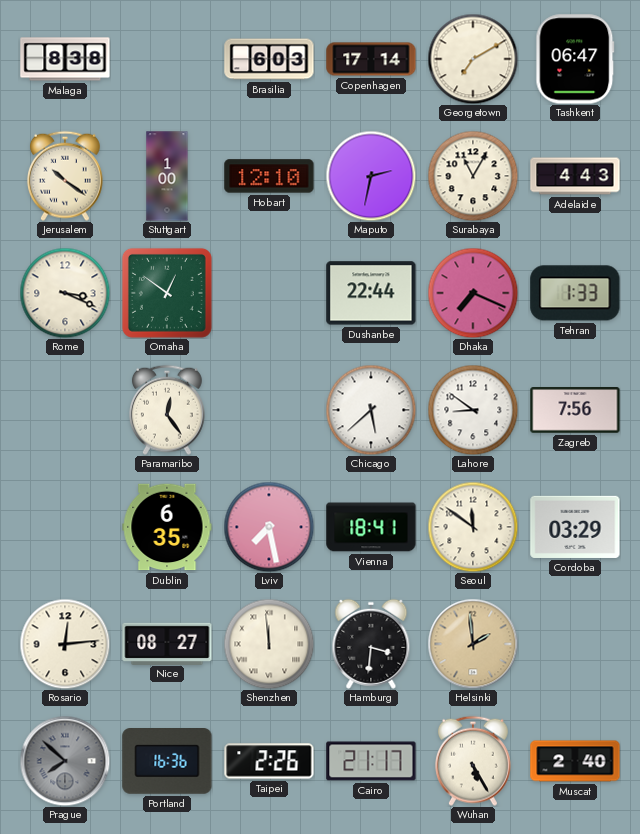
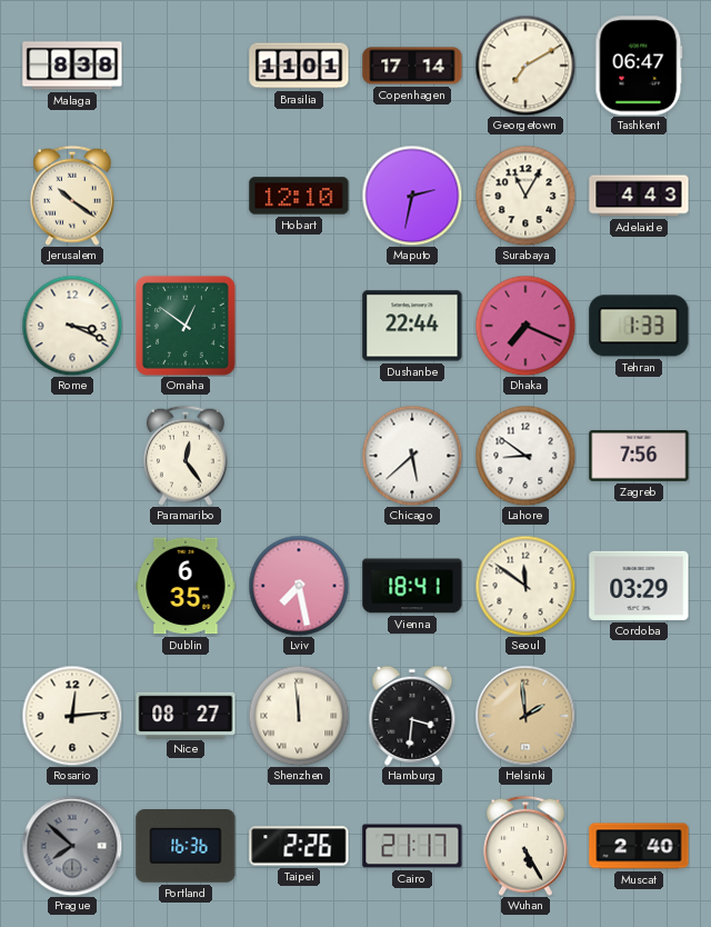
Brasilia: 6:03 -> 11:01
Stuttgart: 1:00 -> none
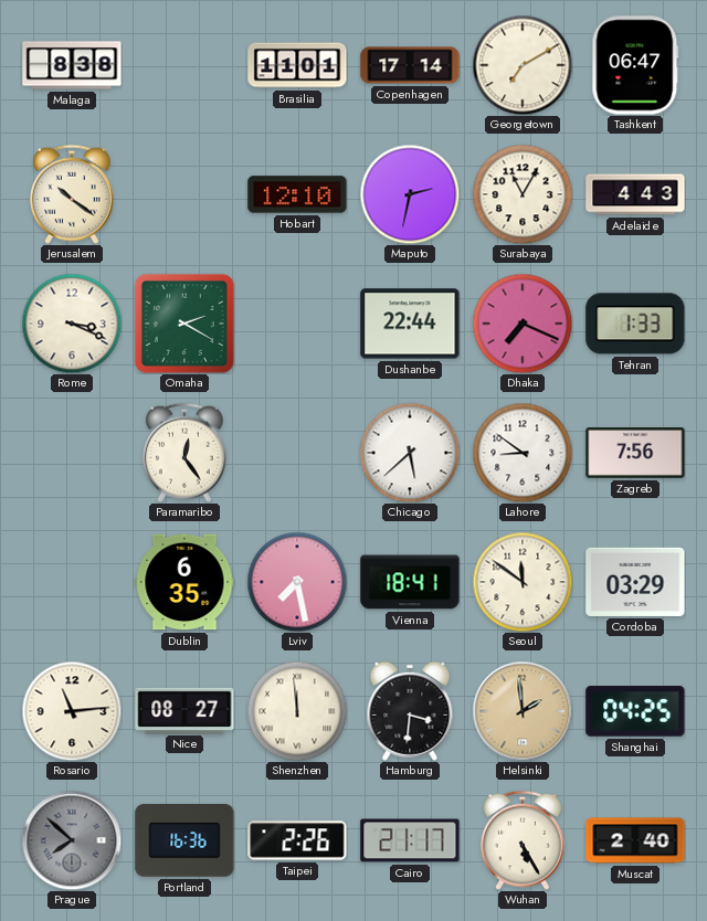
Omaha: 12:51 -> 2:20
Rosario: 12:14 -> 11:14
Shanghai: none -> 04:25
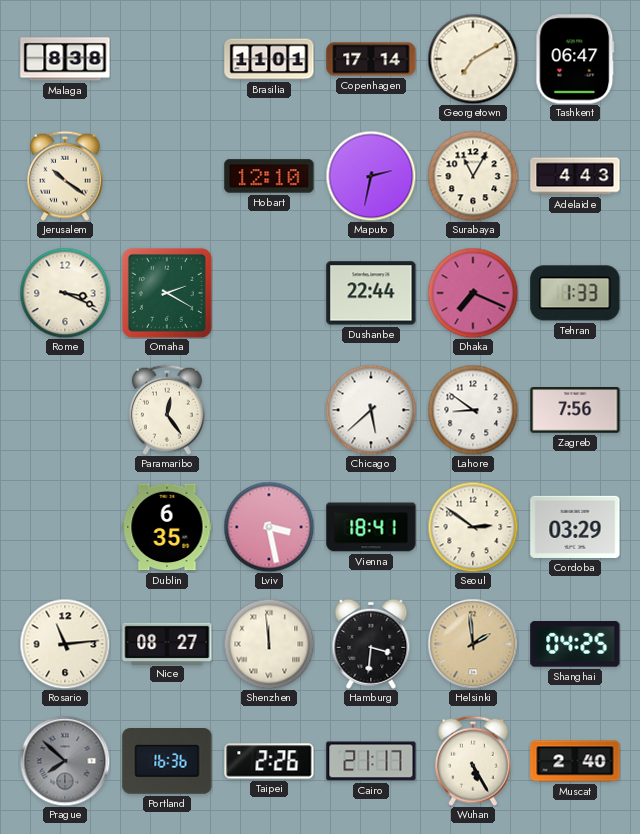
Lviv: 7:28 -> 3:28
Seoul: 11:51 -> 2:51
